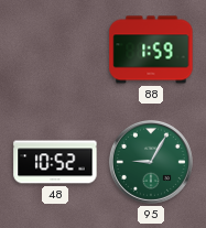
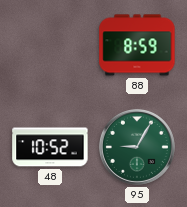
88: 1:59 -> 8:59
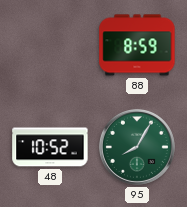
95: 9:05 -> 8:05
